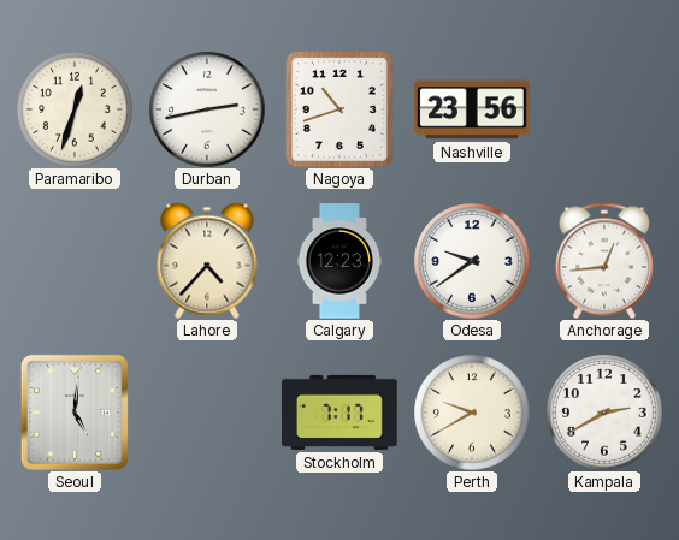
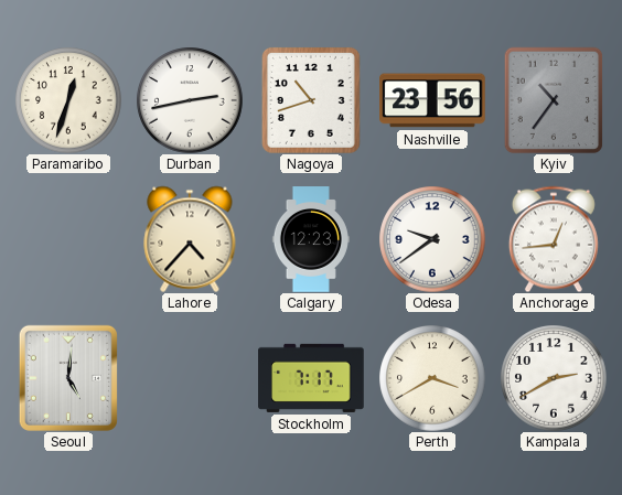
Kyiv: none -> 10:36
Perth: 9:40 -> 3:40
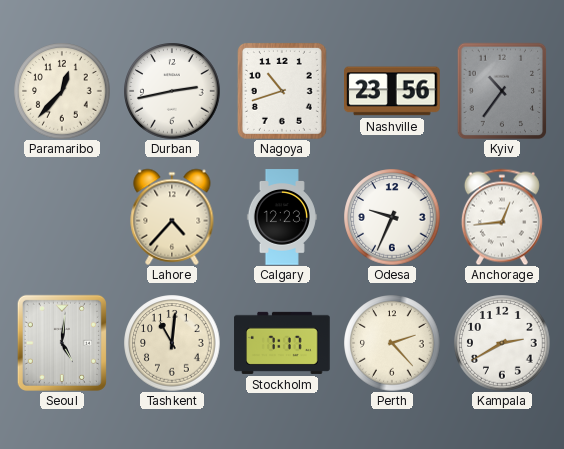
Paramaribo: 12:33 -> 12:37
Odesa: 9:39 -> 9:34
Tashkent: none -> 11:01
Perth: 3:40 -> 2:23
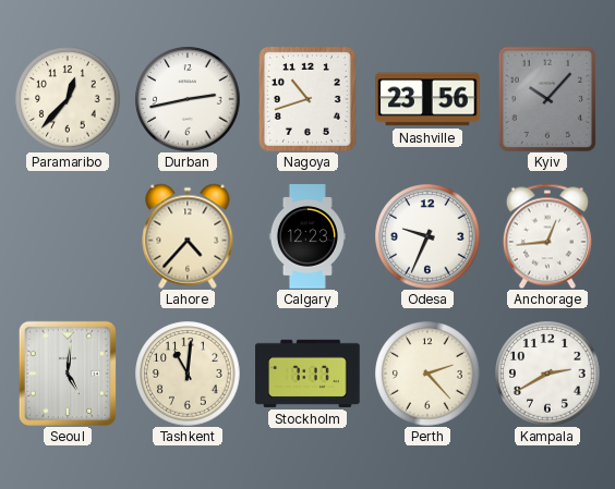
Kyiv: 10:36 -> 10:07
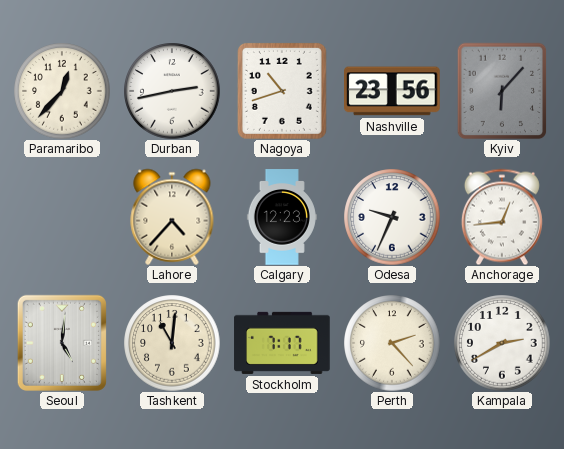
Kyiv: 10:07 -> 6:07
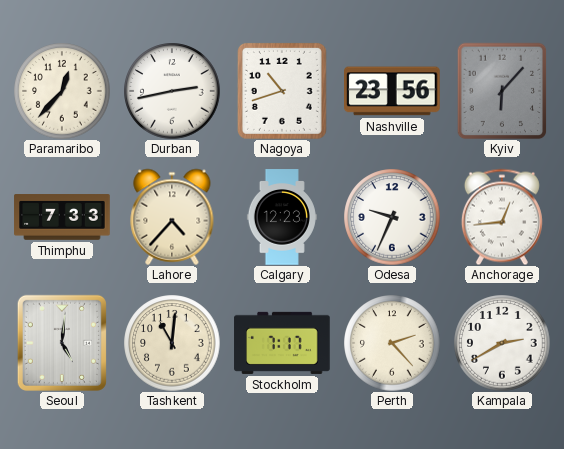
Thimphu: none -> 7:33
